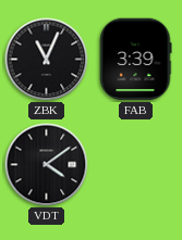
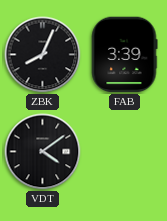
ZBK: 11:04 -> 8:04
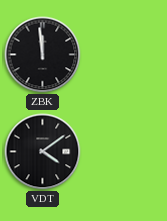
ZBK: 8:04 -> 11:59
FAB: 3:39 -> none
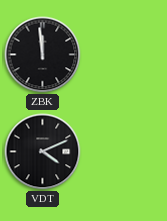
VDT: 4:09 -> 4:11
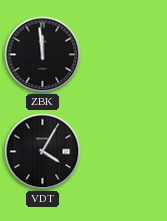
VDT: 4:11 -> 4:05
